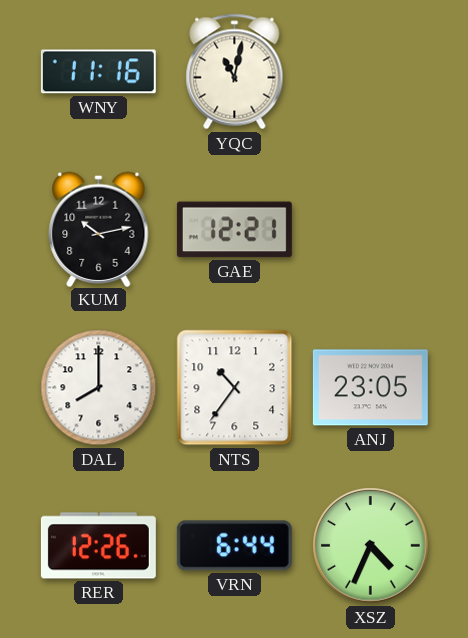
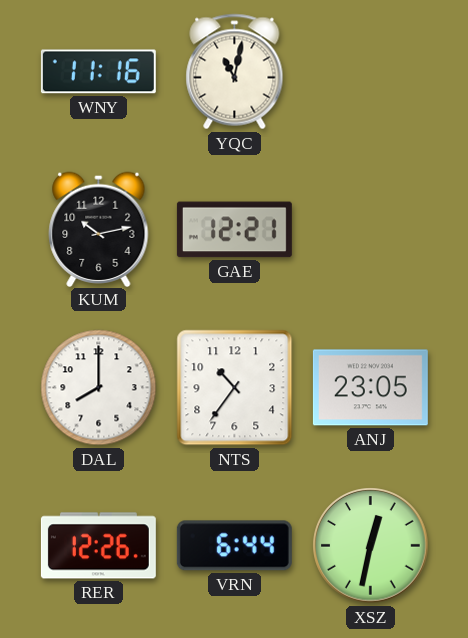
XSZ: 4:34 -> 12:32
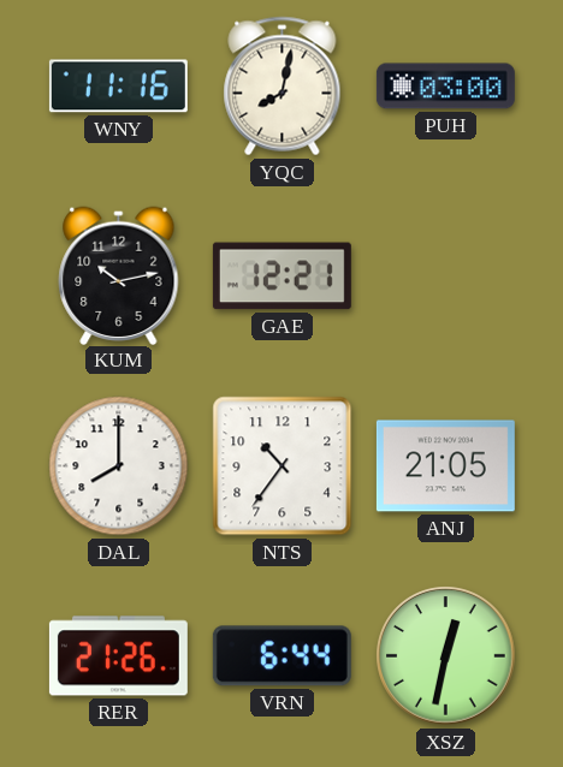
YQC: 11:02 -> 8:02
PUH: none -> 03:00
ANJ: 23:05 -> 21:05
RER: 12:26 -> 21:26
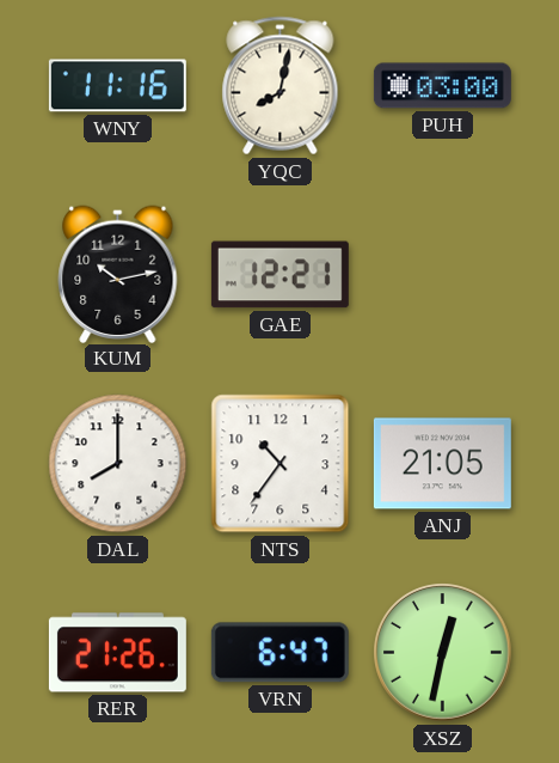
VRN: 6:44 -> 6:47
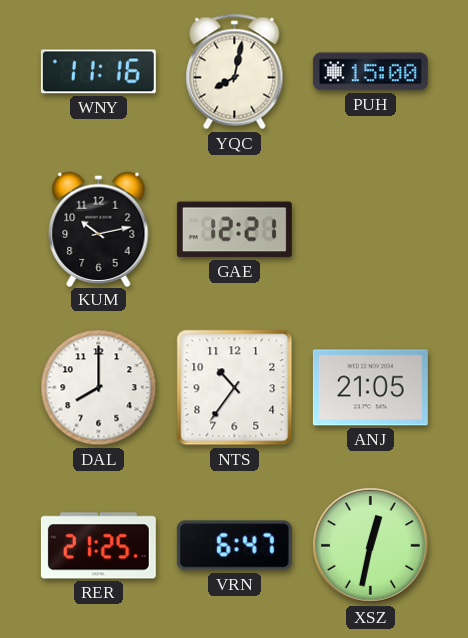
PUH: 03:00 -> 15:00
RER: 21:26 -> 21:25
